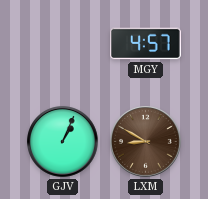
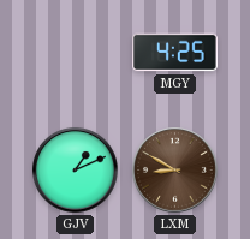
MGY: 4:57 -> 4:25
GJV: 1:04 -> 1:11
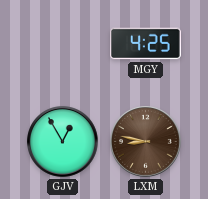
GJV: 1:11 -> 12:55
LXM: 8:50 -> 8:47
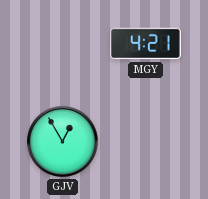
MGY: 4:25 -> 4:21
LXM: 8:47 -> none
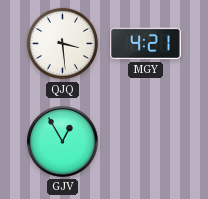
QJQ: none -> 3:29
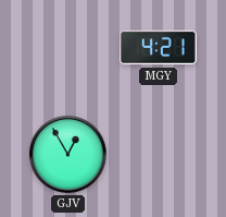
QJQ: 3:29 -> none
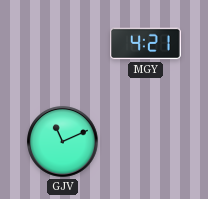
GJV: 12:55 -> 11:11
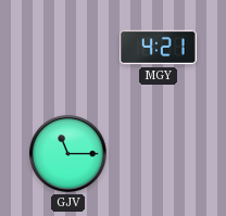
GJV: 11:11 -> 11:15
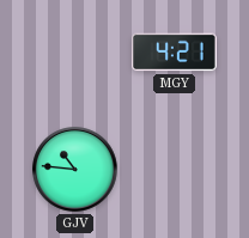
GJV: 11:15 -> 10:46
